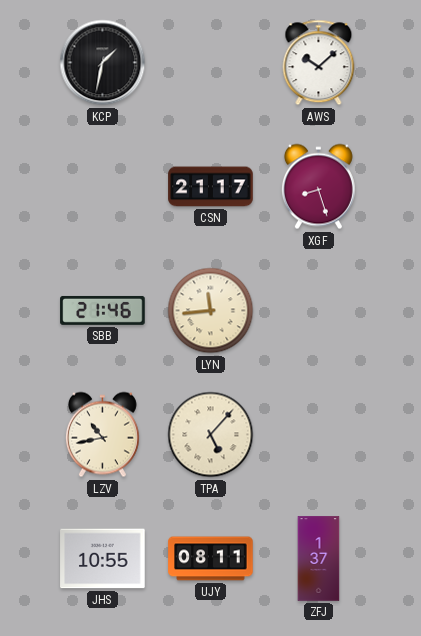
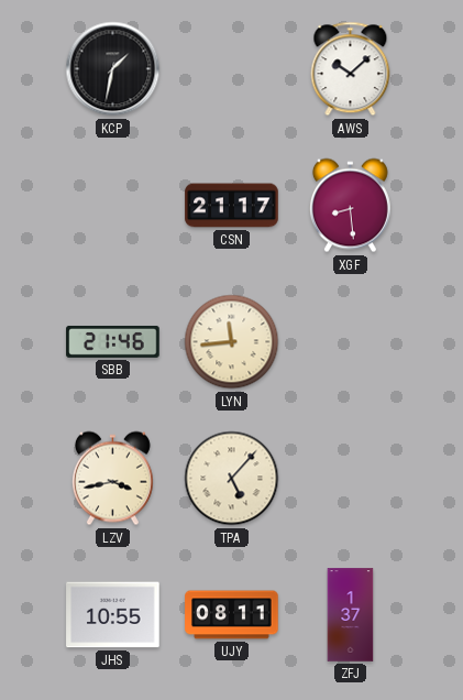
XGF: 8:27 -> 8:29
LZV: 10:43 -> 3:43
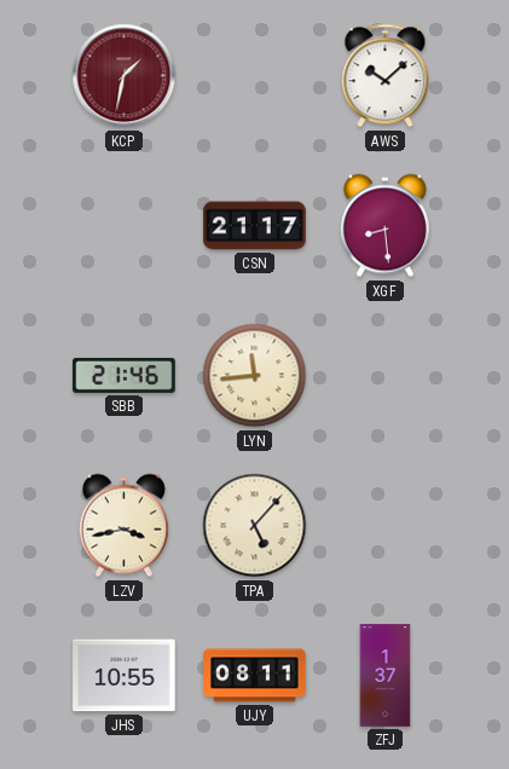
KCP dial: black -> burgundy
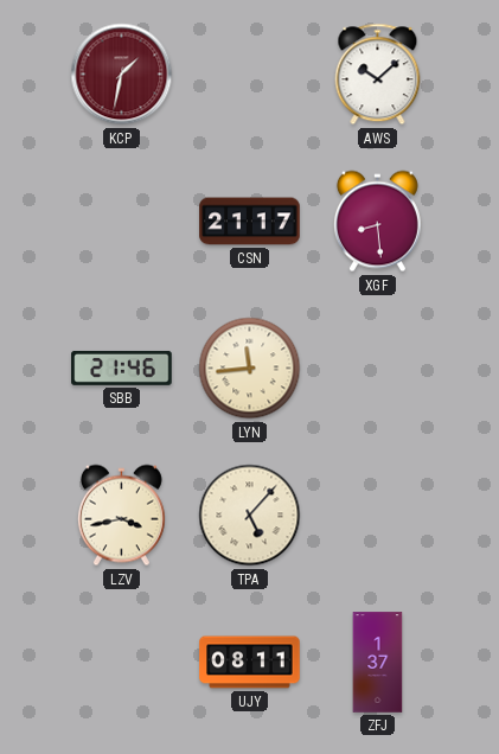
JHS: 10:55 -> none
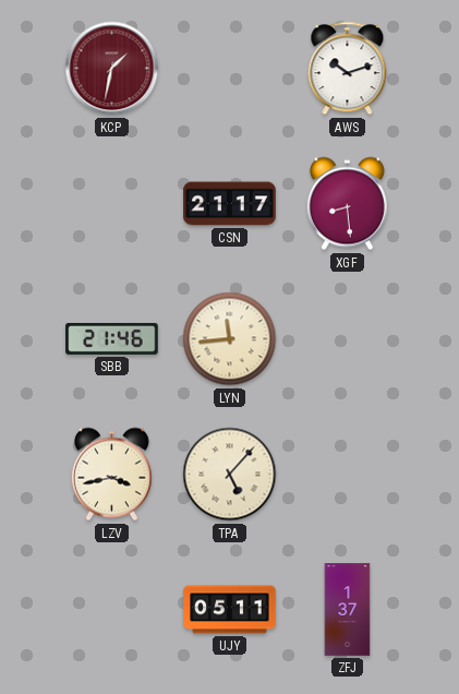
AWS: 10:08 -> 10:12
UJY: 08:11 -> 05:11
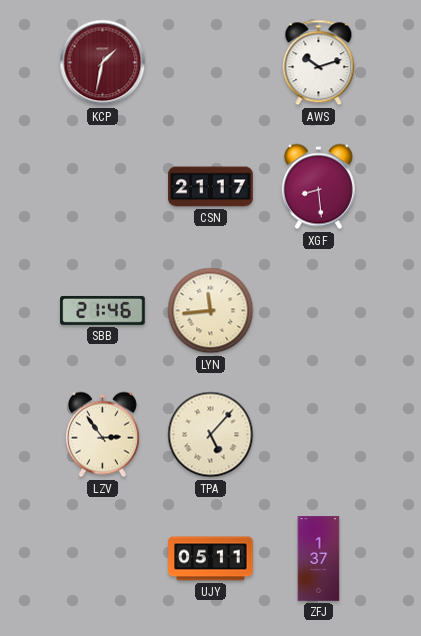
LZV: 3:43 -> 2:54
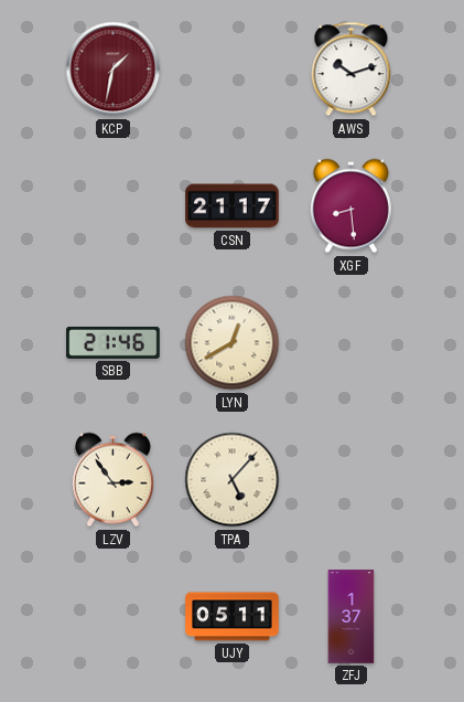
LYN: 11:44 -> 12:40
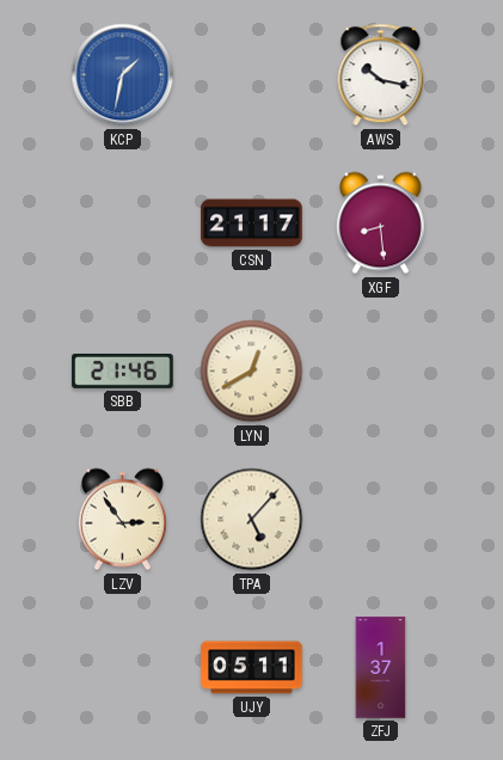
KCP dial: burgundy -> blue
AWS: 10:12 -> 10:17
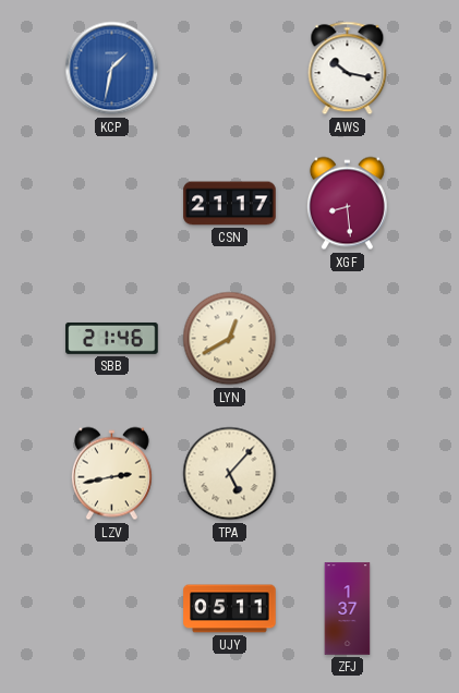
LZV: 2:54 -> 2:43
